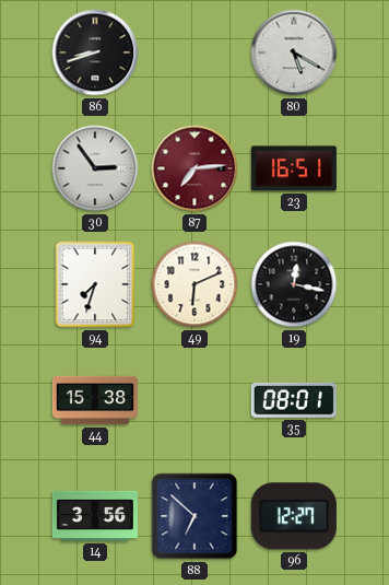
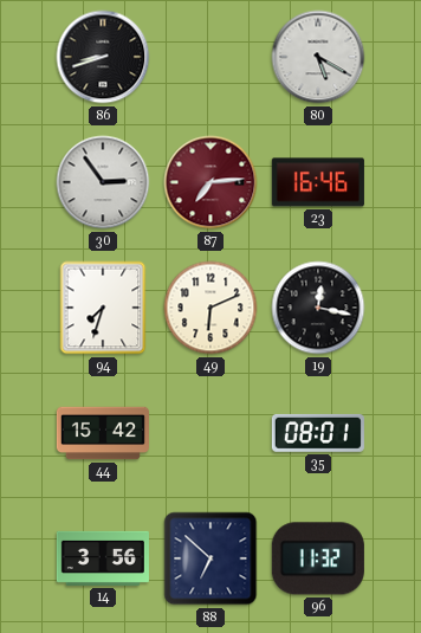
23: 16:51 -> 16:46
44: 15:38 -> 15:42
96: 12:27 -> 11:32
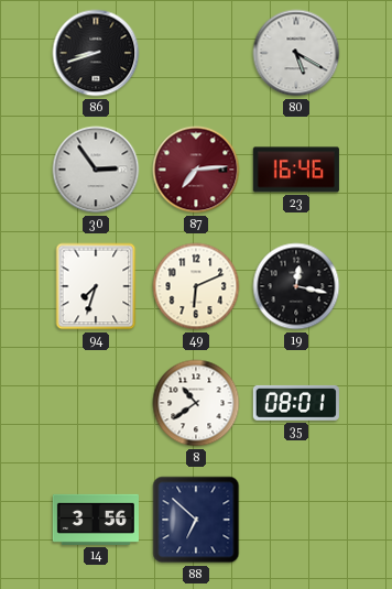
44: 15:42 -> none
8: none -> 10:39
96: 11:32 -> none
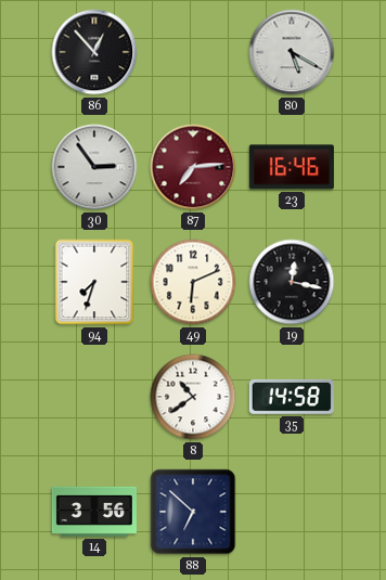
86: 8:42 -> 12:53
35: 08:01 -> 14:58
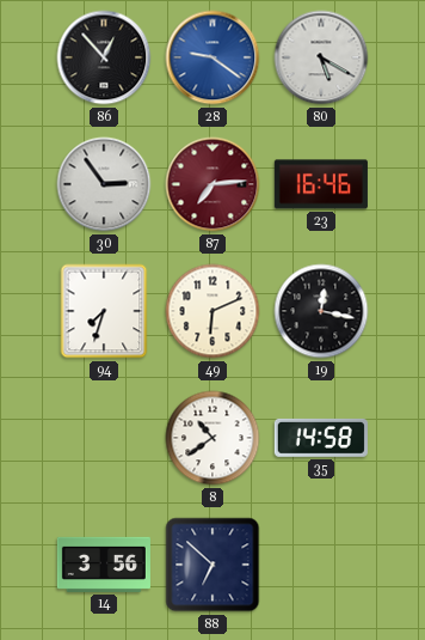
28: none -> 9:21
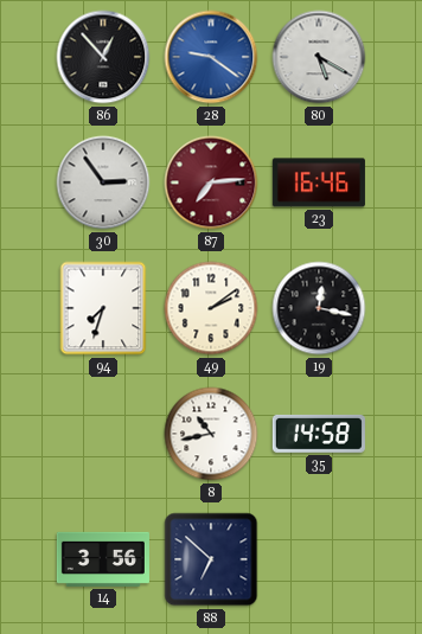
49: 6:11 -> 2:09
8: 10:39 -> 10:43
